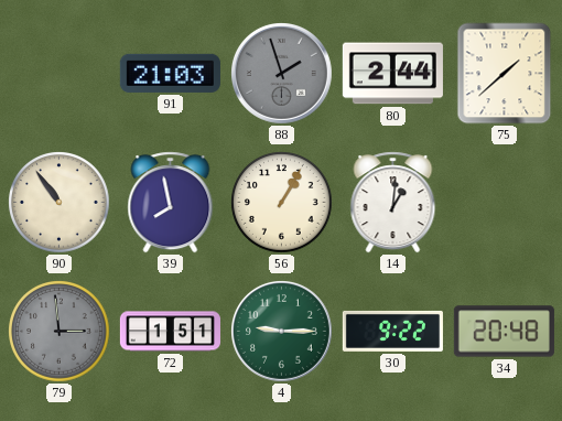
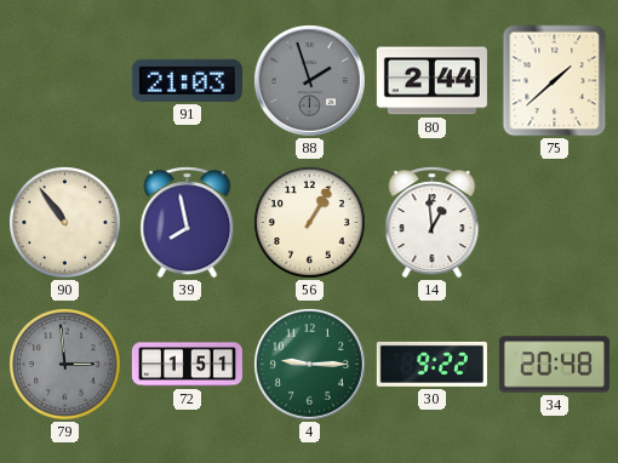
14: 1:01 -> 12:59
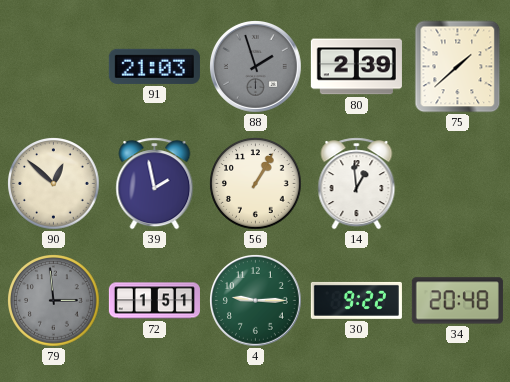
80: 2:44 -> 2:39
90: 10:54 -> 12:52
39: 7:58 -> 1:58
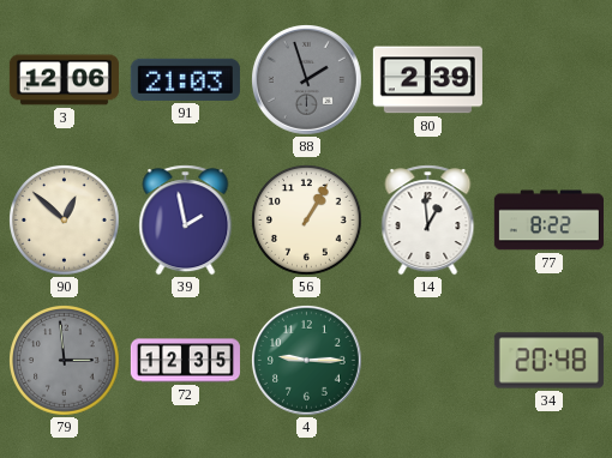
3: none -> 12:06
75: 1:38 -> none
77: none -> 8:22
72: 1:51 -> 12:35
30: 9:22 -> none
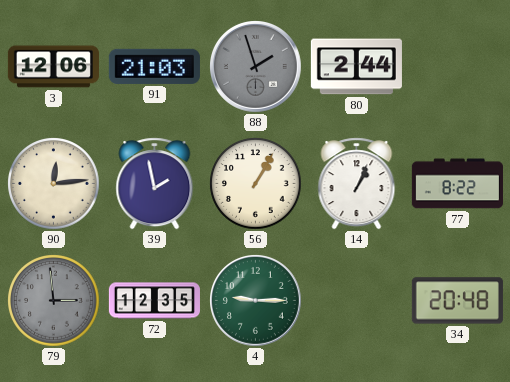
80: 2:39 -> 2:44
90: 12:52 -> 12:14
14: 12:59 -> 1:04
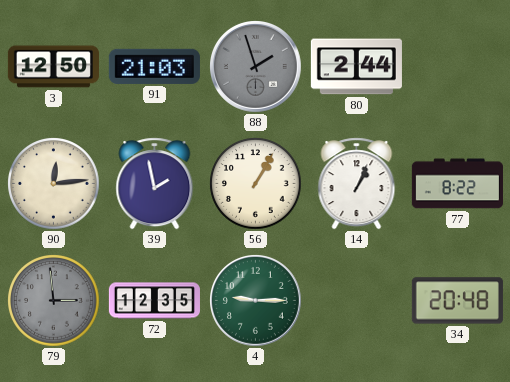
3: 12:06 -> 12:50
